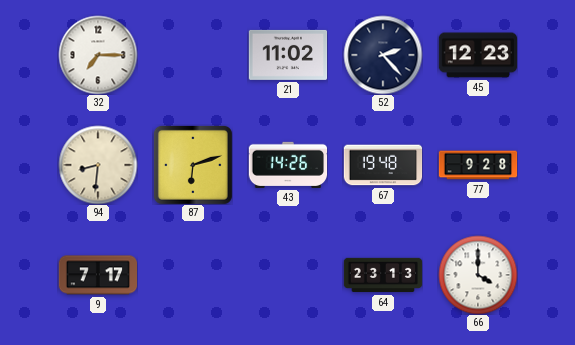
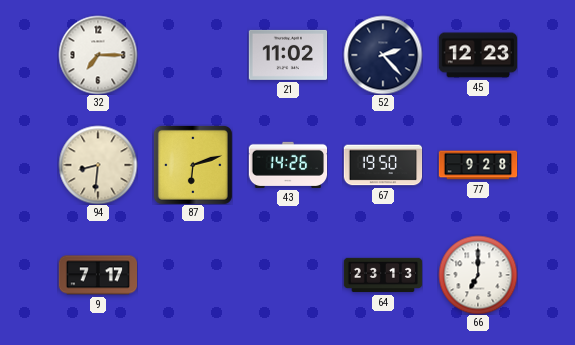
67: 19:48 -> 19:50
66: 4:00 -> 7:00
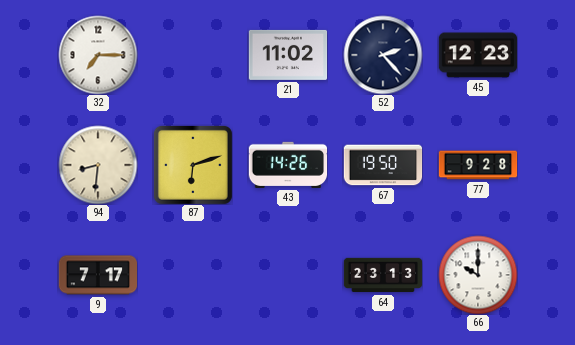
66: 7:00 -> 10:00
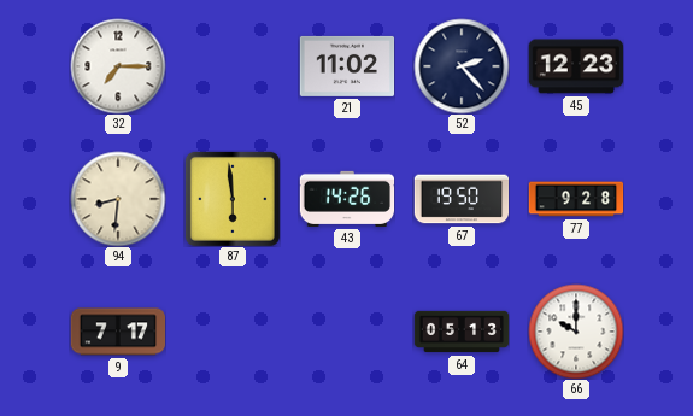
87: 6:12 -> 5:59
64: 23:13 -> 05:13
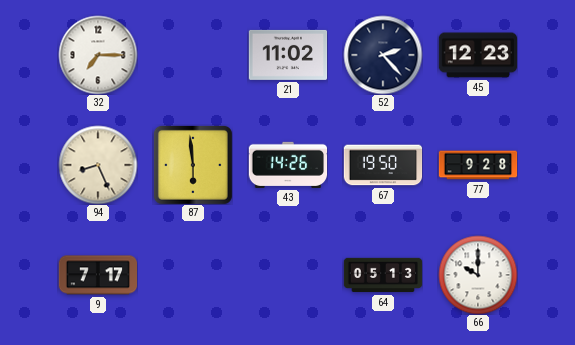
94: 8:31 -> 8:26
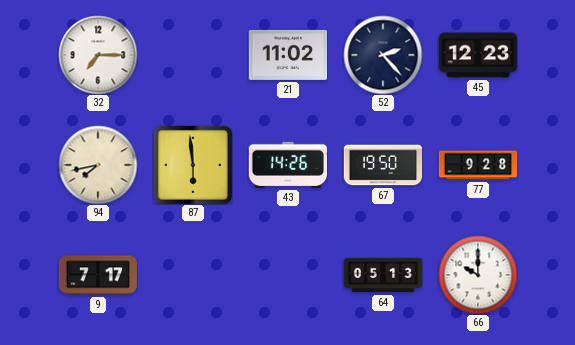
94: 8:26 -> 7:43
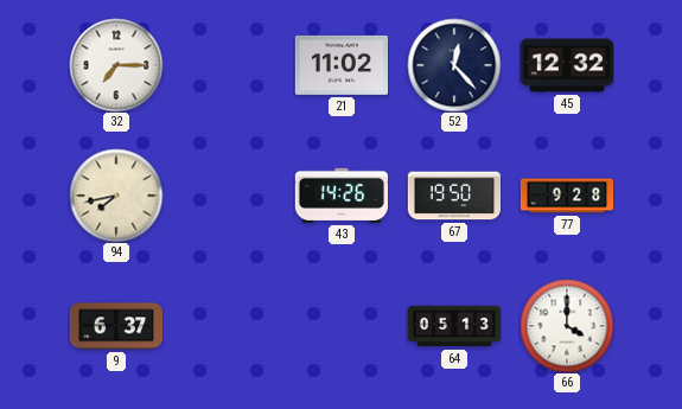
52: 2:23 -> 12:23
45: 12:23 -> 12:32
87: 5:59 -> none
9: 7:17 -> 6:37
66: 10:00 -> 4:00
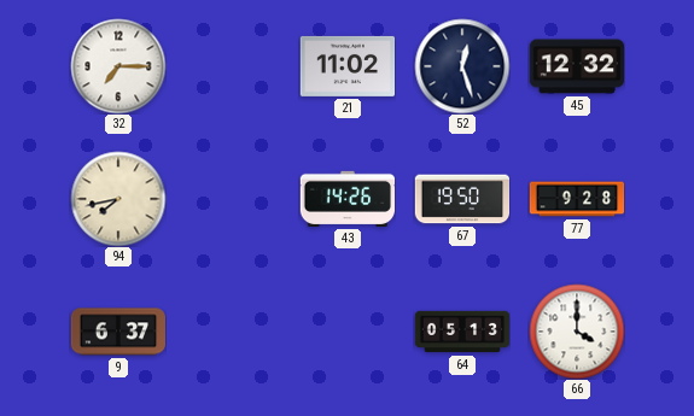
52: 12:23 -> 12:27
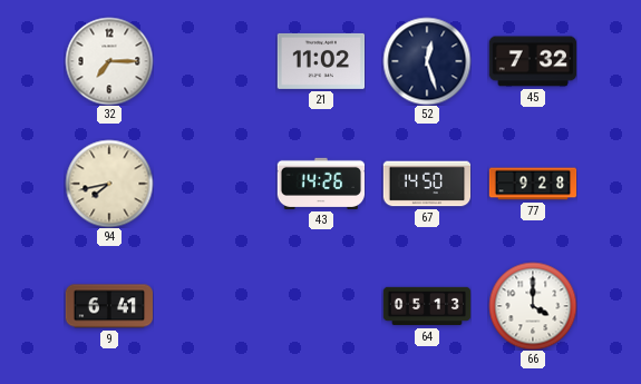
45: 12:32 -> 7:32
67: 19:50 -> 14:50
9: 6:37 -> 6:41
